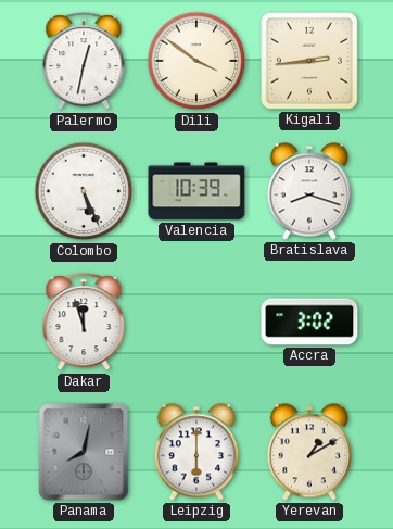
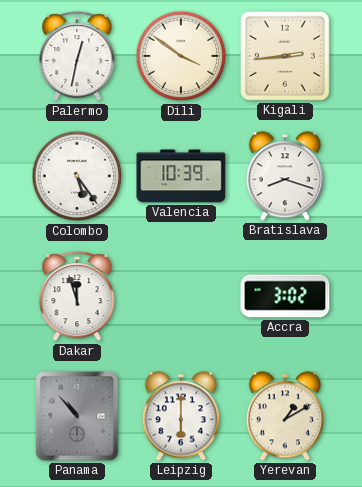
Colombo: 5:26 -> 5:24
Panama: 8:02 -> 10:53
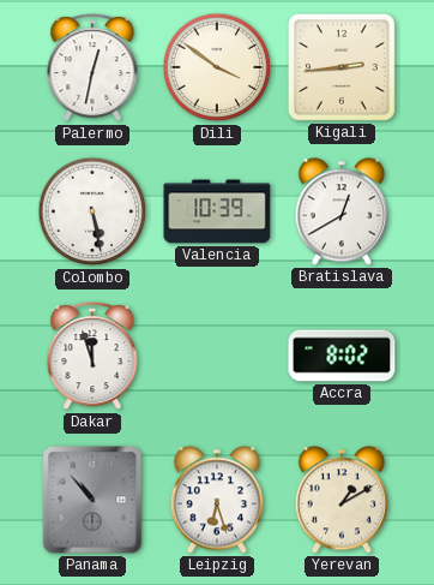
Colombo: 5:24 -> 5:28
Bratislava: 8:18 -> 12:40
Accra: 3:02 -> 8:02
Leipzig: 6:00 -> 6:27
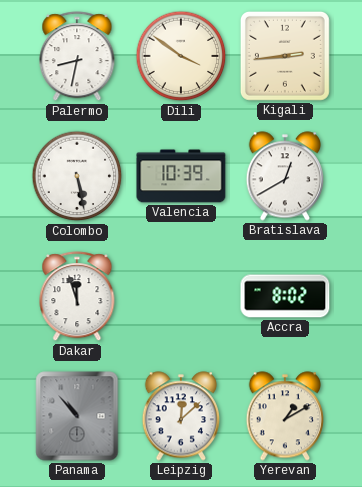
Palermo: 12:32 -> 8:32
Leipzig: 6:27 -> 12:08
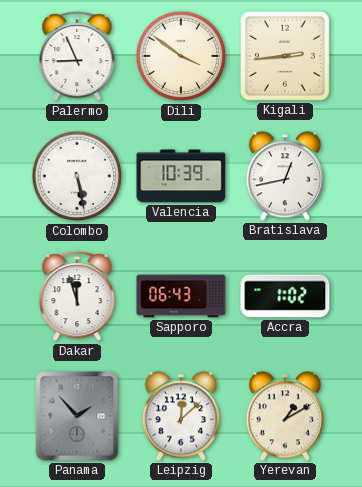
Palermo: 8:32 -> 8:56
Bratislava: 12:40 -> 12:43
Sapporo: none -> 06:43
Accra: 8:02 -> 1:02
Panama: 10:53 -> 1:53
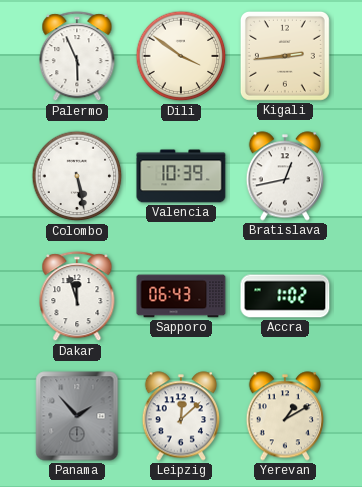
Palermo: 8:56 -> 5:56
